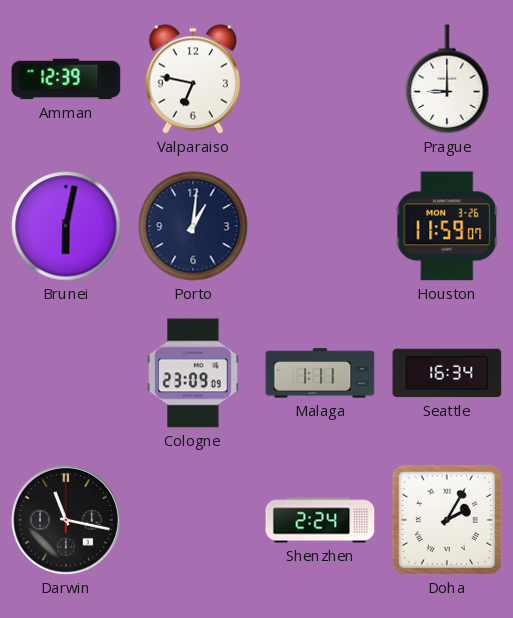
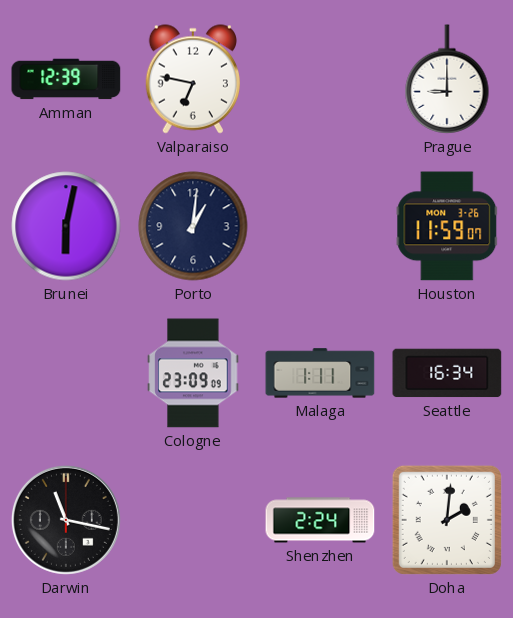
Doha: 2:05 -> 2:01
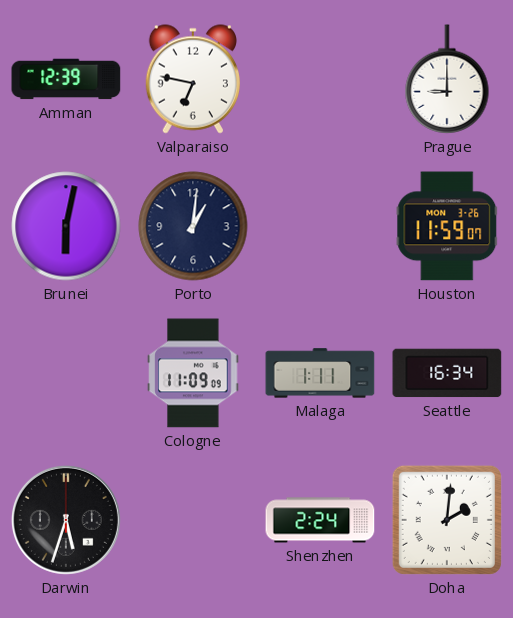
Cologne: 23:09 -> 11:09
Darwin: 11:17 -> 5:33
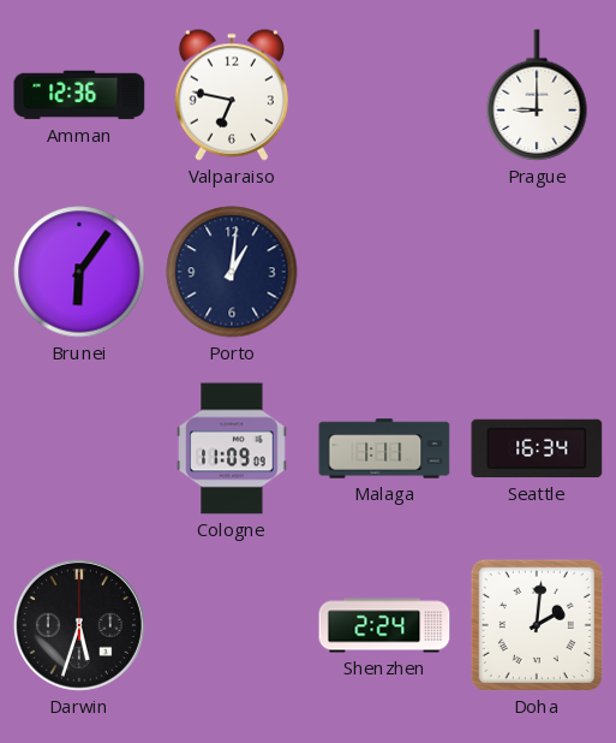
Amman: 12:39 -> 12:36
Brunei: 6:02 -> 6:06
Houston: 11:59 -> none
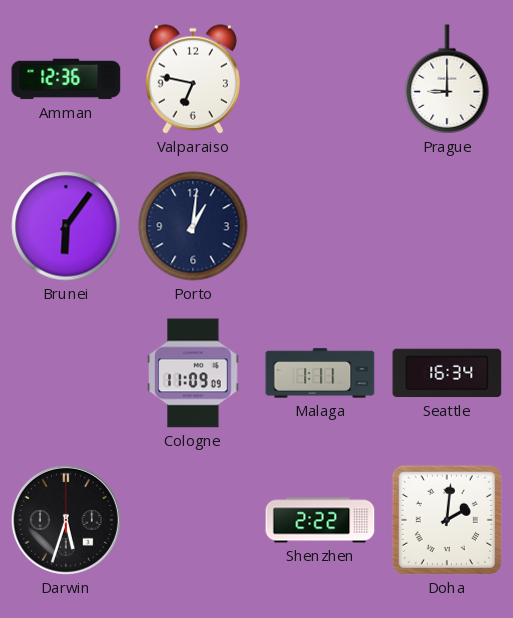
Shenzhen: 2:24 -> 2:22
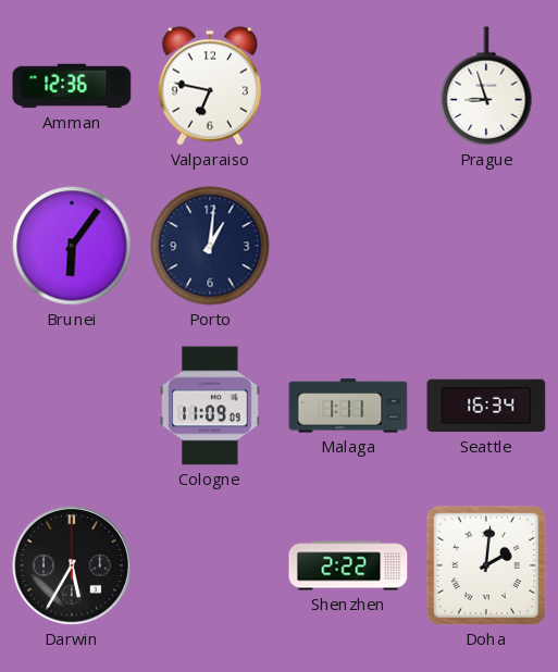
Prague: 9:00 -> 8:57
Darwin: 5:33 -> 5:35
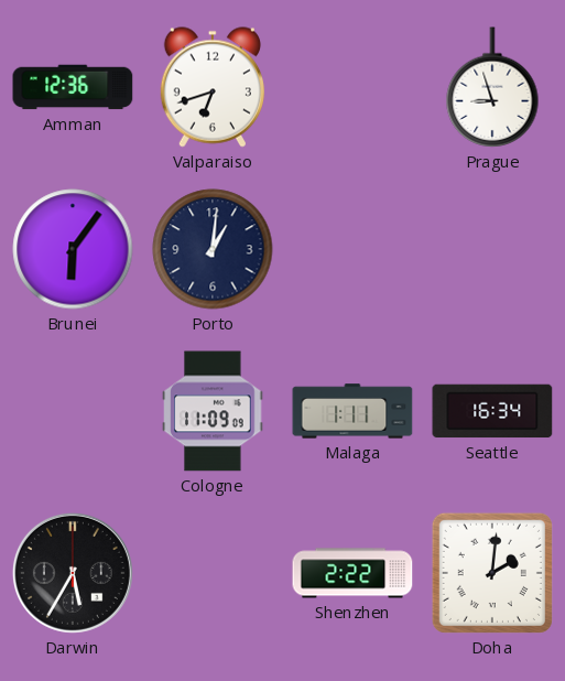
Valparaiso: 6:47 -> 6:42
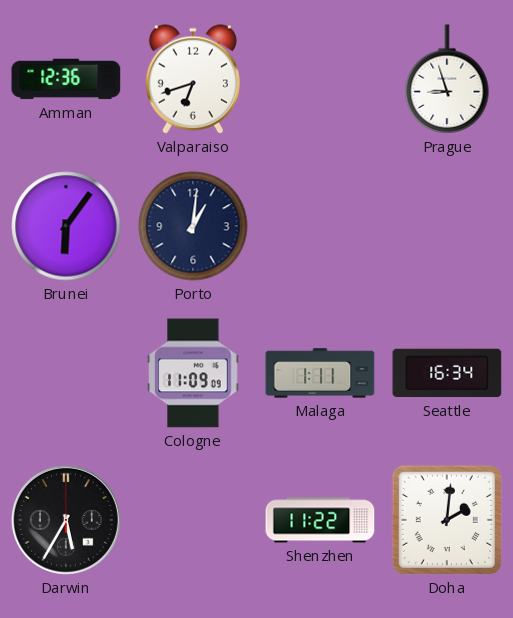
Shenzhen: 2:22 -> 11:22
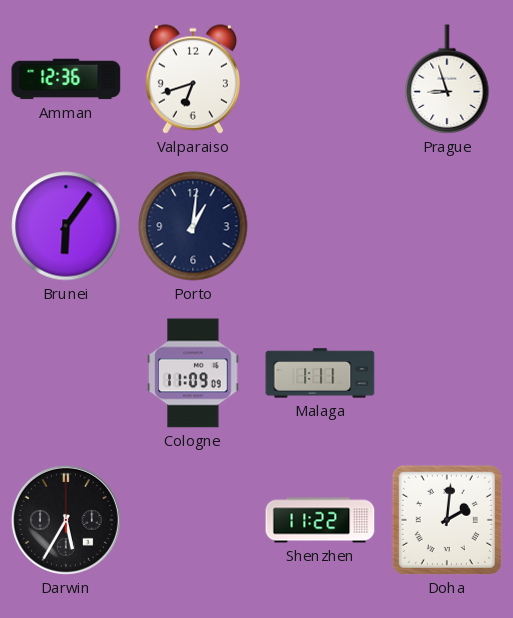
Seattle: 16:34 -> none
